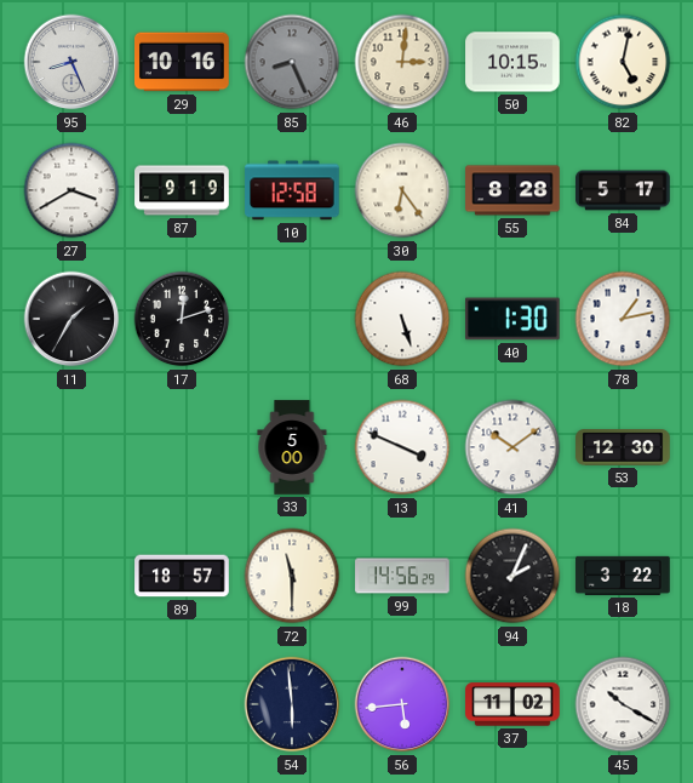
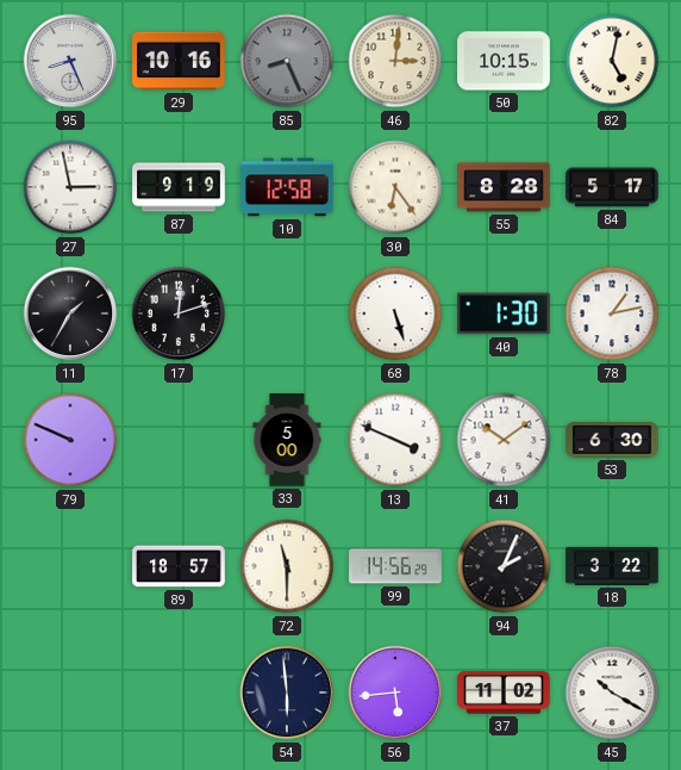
27: 3:40 -> 2:58
79: none -> 9:49
53: 12:30 -> 6:30
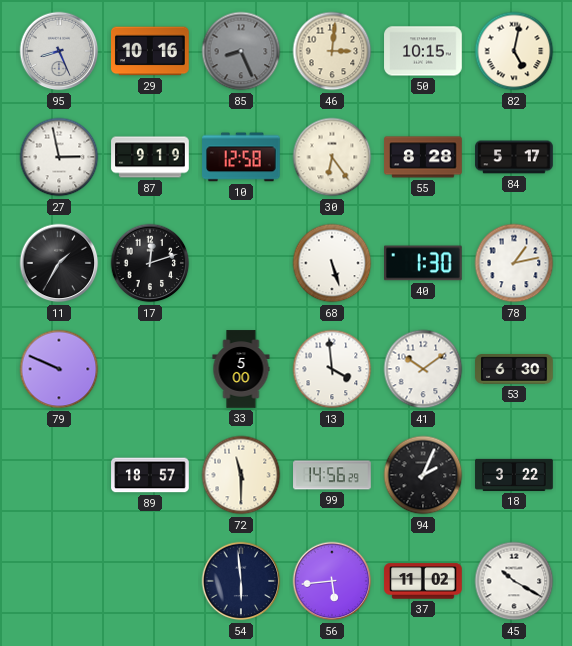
13: 3:49 -> 3:59
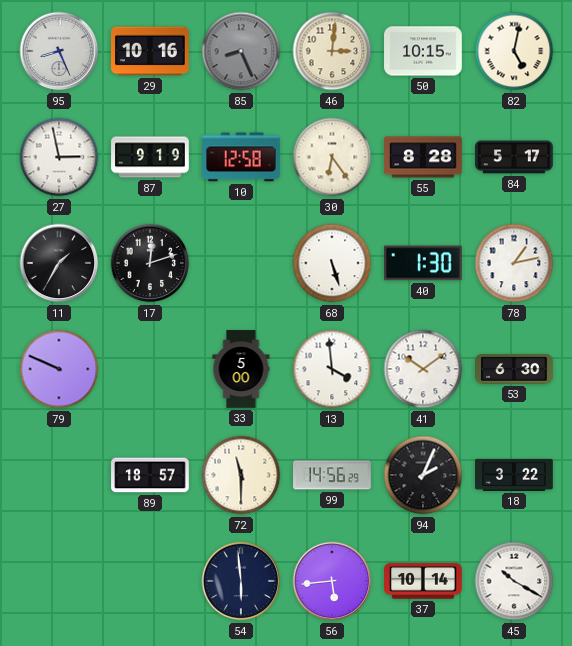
37: 11:02 -> 10:14
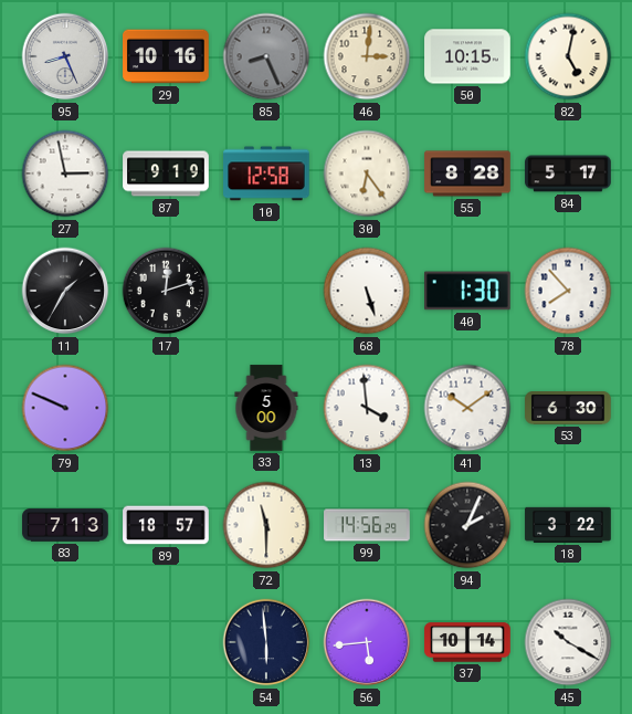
78: 1:13 -> 7:53
83: none -> 7:13
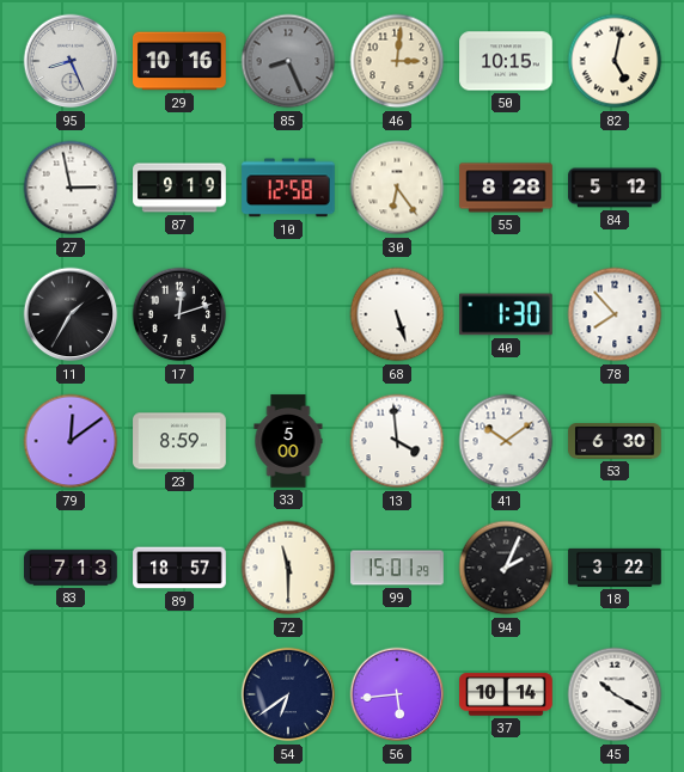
84: 5:17 -> 5:12
79: 9:49 -> 12:09
23: none -> 8:59
99: 14:56 -> 15:01
54: 5:59 -> 6:39
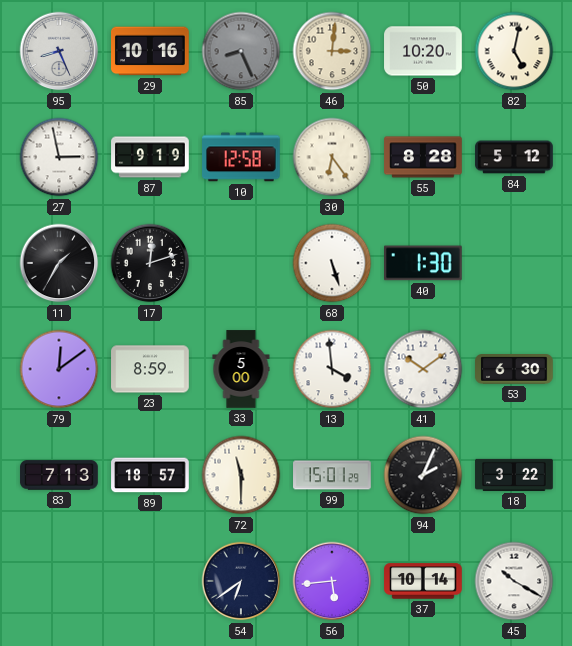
50: 10:15 -> 10:20
78: 7:53 -> none
